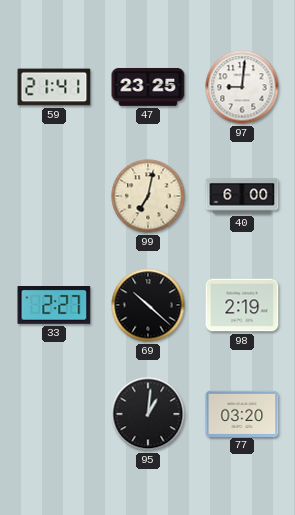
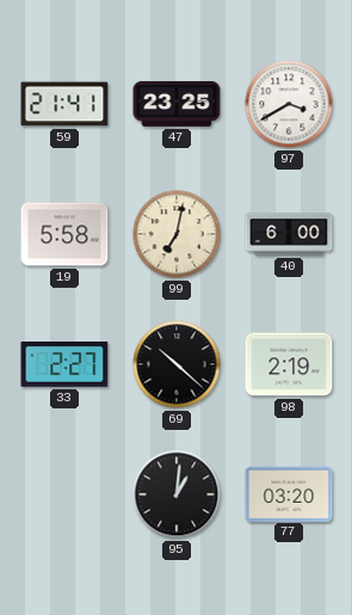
97: 9:01 -> 3:40
19: none -> 5:58
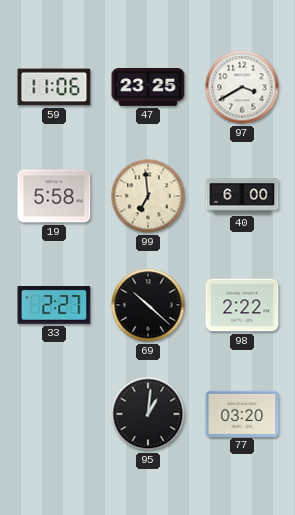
59: 21:41 -> 11:06
99: 7:02 -> 6:59
98: 2:19 -> 2:22
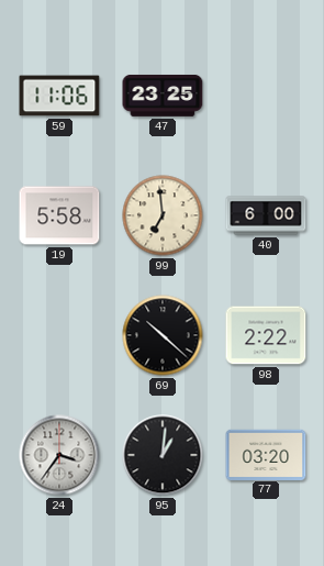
97: 3:40 -> none
33: 2:27 -> none
24: none -> 3:36
